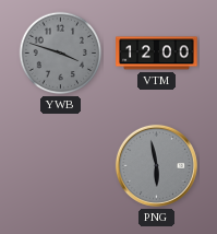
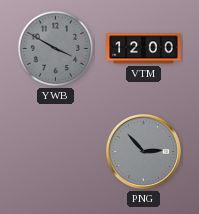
YWB: 3:48 -> 3:50
PNG: 5:58 -> 2:53
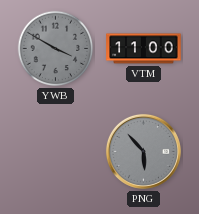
VTM: 12:00 -> 11:00
PNG: 2:53 -> 5:53
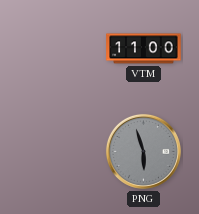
YWB: 3:50 -> none
PNG: 5:53 -> 5:57
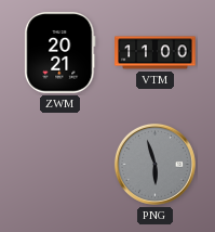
ZWM: none -> 20:21
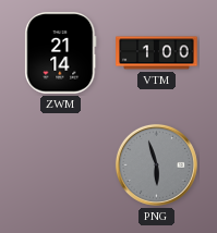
ZWM: 20:21 -> 21:14
VTM: 11:00 -> 1:00
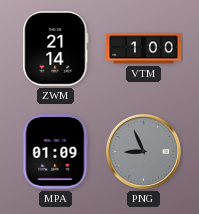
MPA: none -> 01:09
PNG: 5:57 -> 8:56
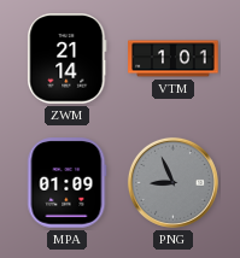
VTM: 1:00 -> 1:01
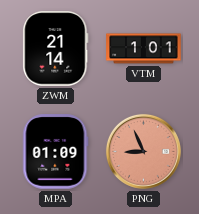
PNG dial: grey -> salmon
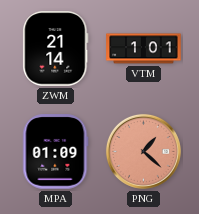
PNG: 8:56 -> 1:22
